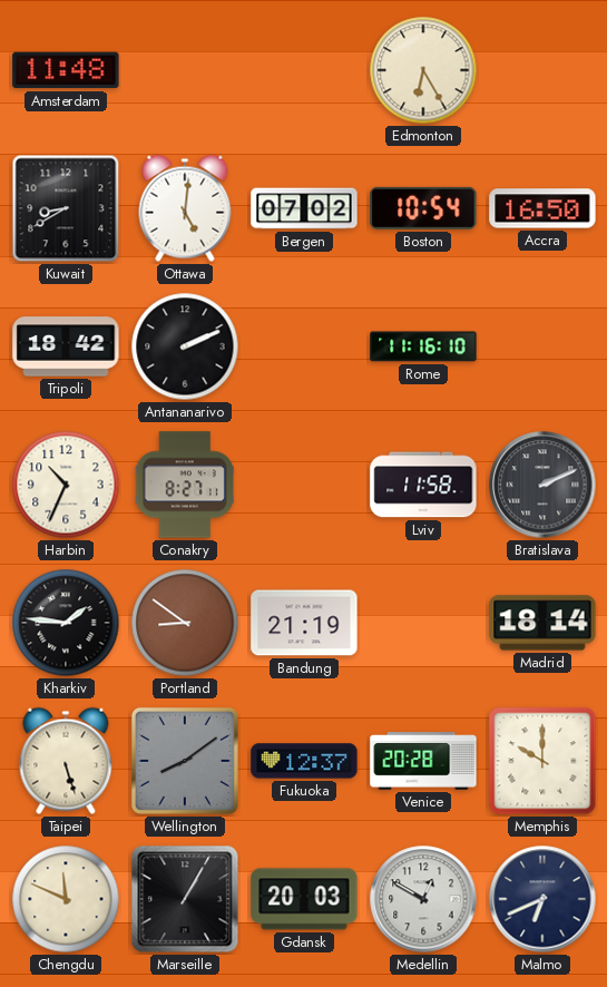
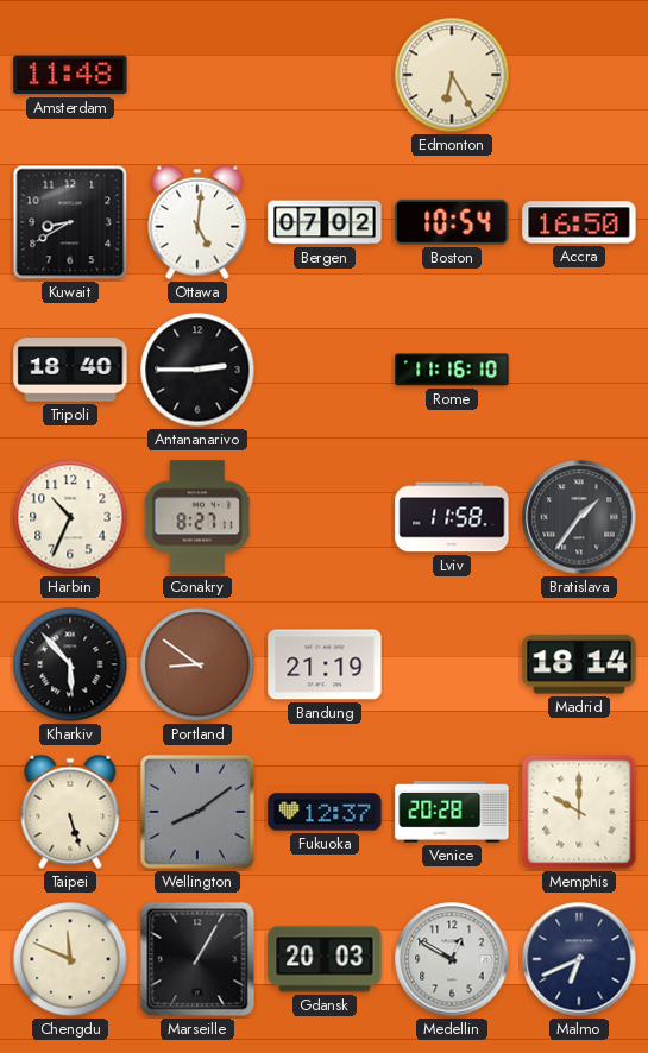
Tripoli: 18:42 -> 18:40
Antananarivo: 2:11 -> 2:45
Bratislava: 2:11 -> 1:36
Kharkiv: 1:46 -> 5:53
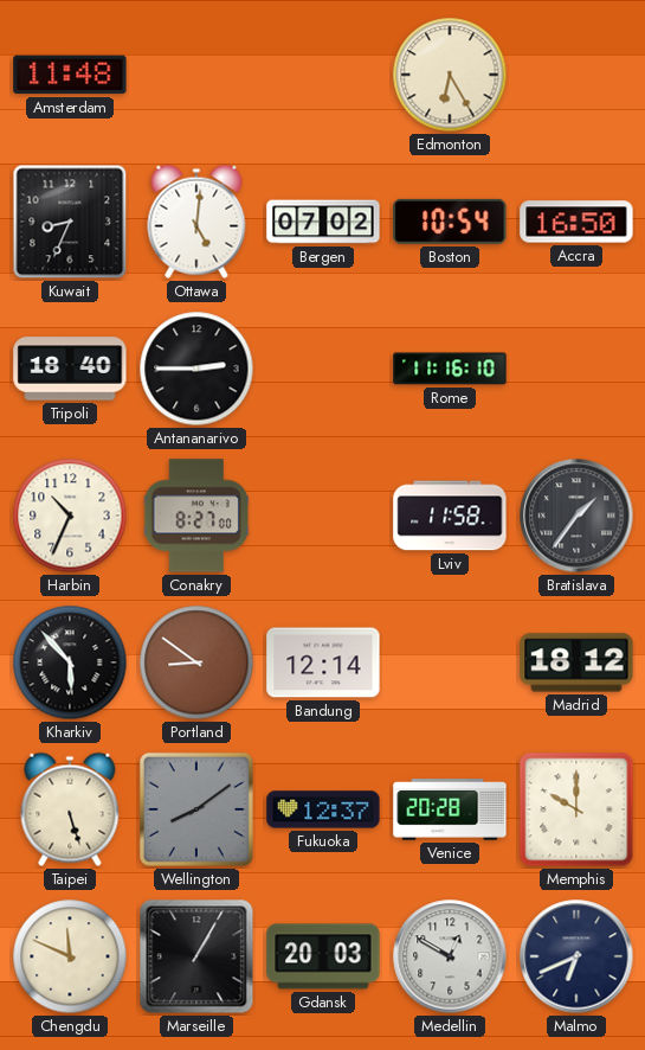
Kuwait: 8:40 -> 8:34
Conakry: 8:27:11 -> 8:27:00
Bandung: 21:19 -> 12:14
Madrid: 18:14 -> 18:12
